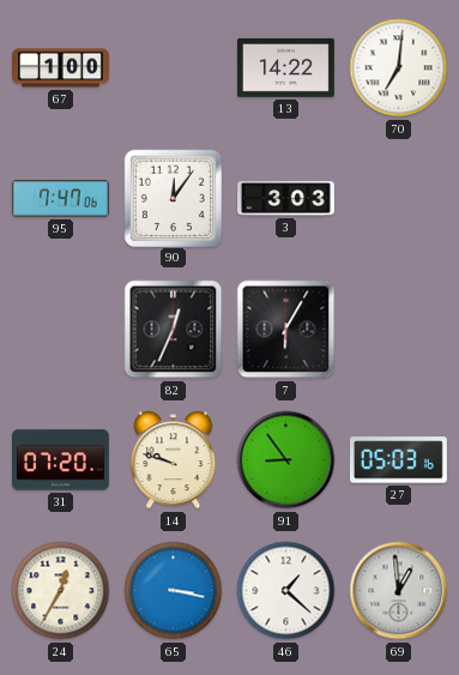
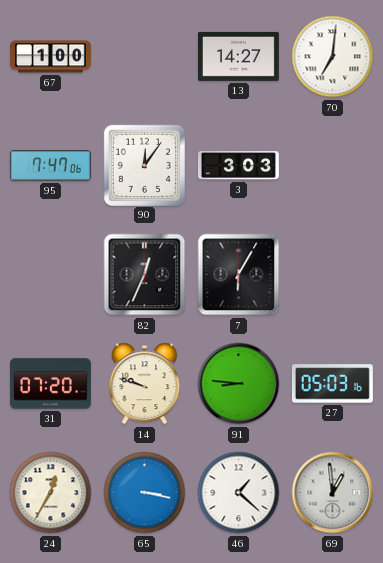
13: 14:22 -> 14:27
91: 8:54 -> 8:46
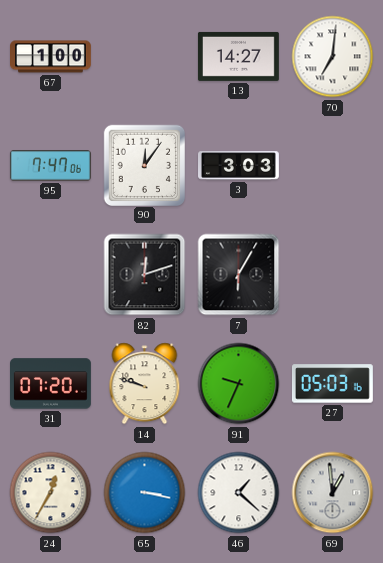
82: 12:34 -> 12:12
91: 8:46 -> 9:34
